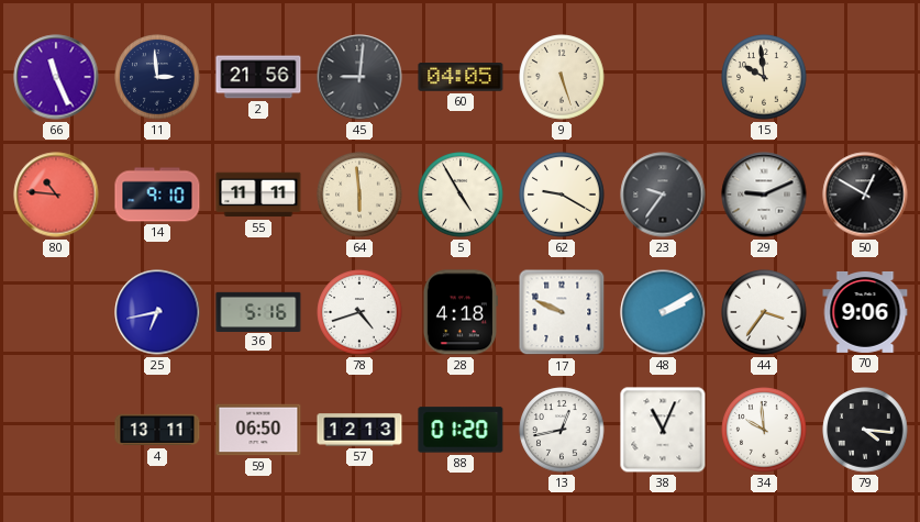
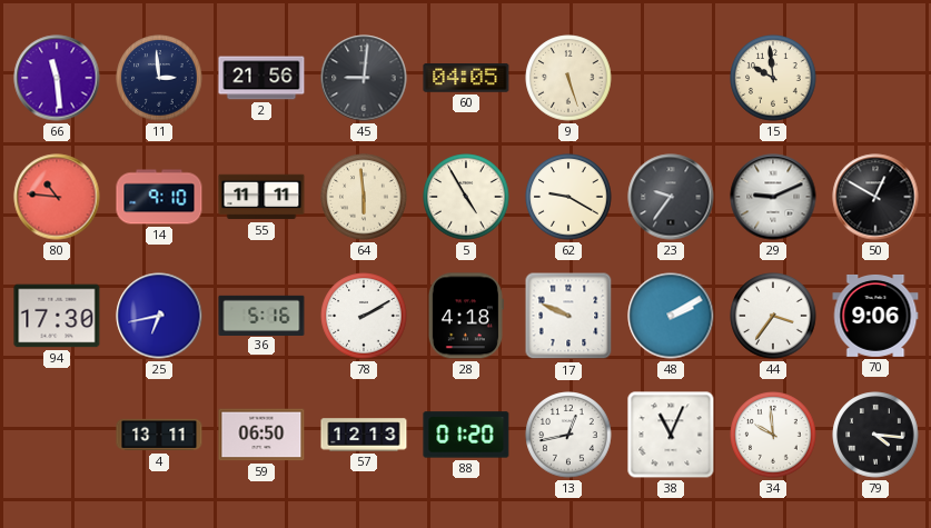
66: 11:26 -> 11:29
94: none -> 17:30
78: 4:42 -> 2:10
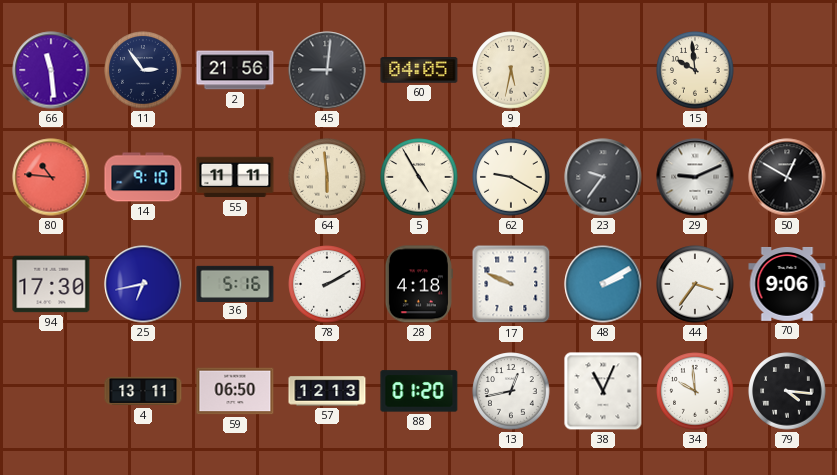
11: 2:59 -> 2:54
9: 5:27 -> 5:32
